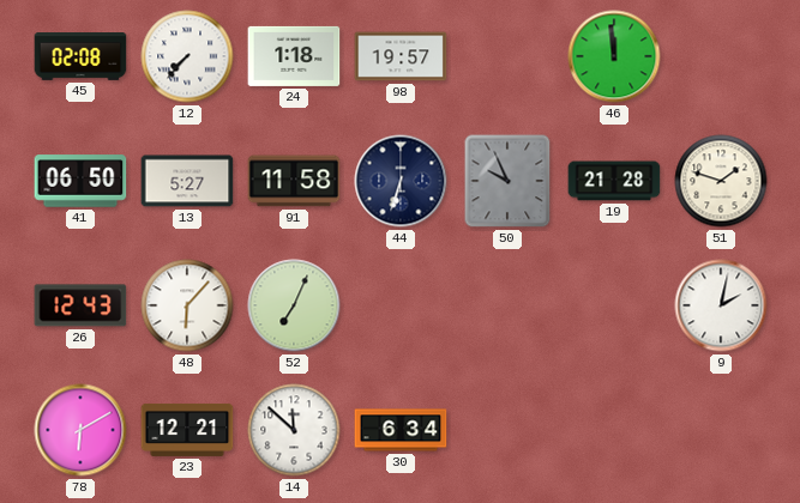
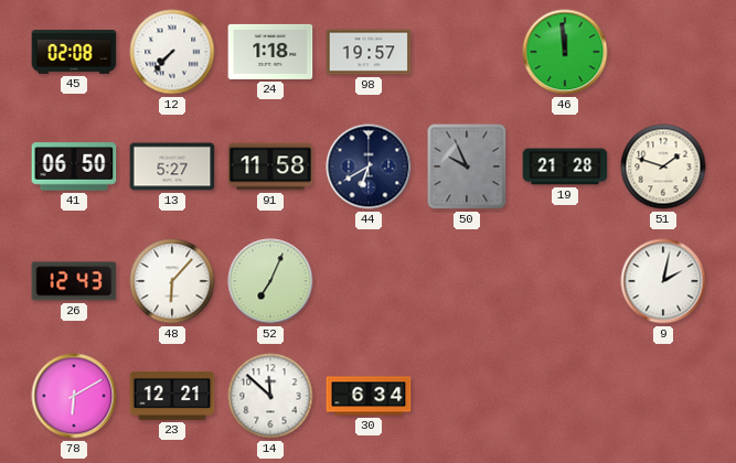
44: 6:33 -> 6:40
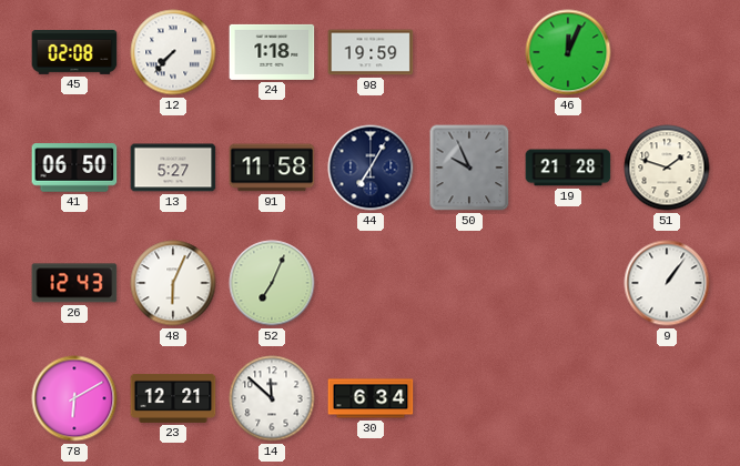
98: 19:57 -> 19:59
46: 11:59 -> 12:04
44: 6:40 -> 7:05
48: 6:07 -> 6:04
9: 2:02 -> 1:06
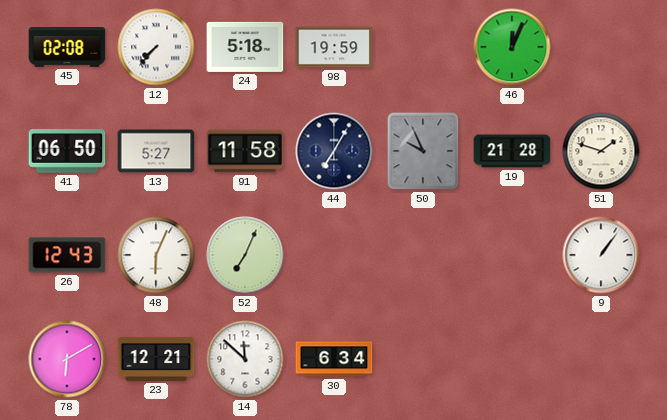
24: 1:18 -> 5:18
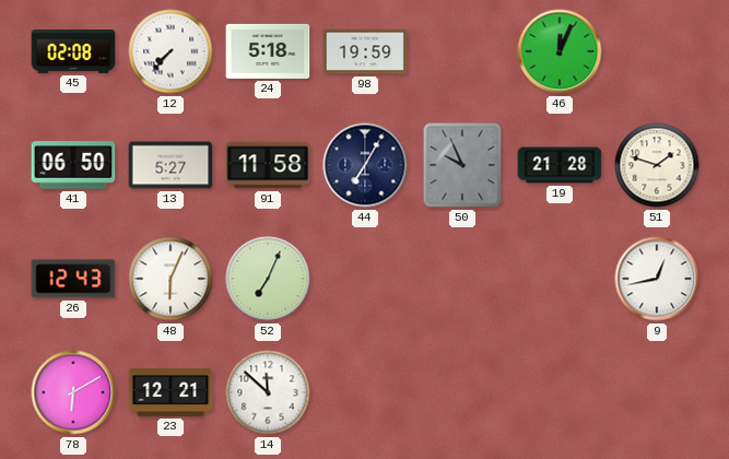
9: 1:06 -> 12:43
30: 6:34 -> none
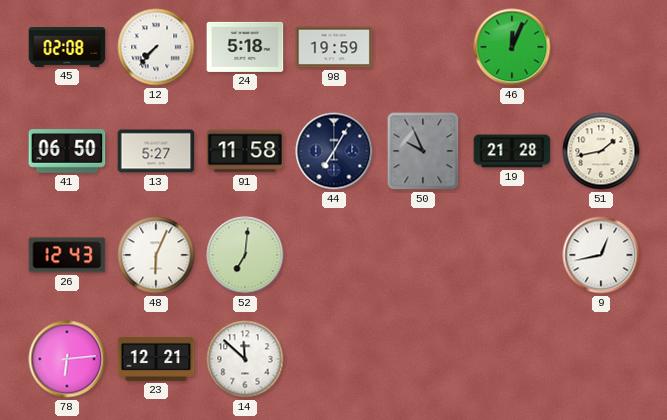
51: 1:48 -> 1:43
52: 7:04 -> 7:01
78: 6:10 -> 6:14
